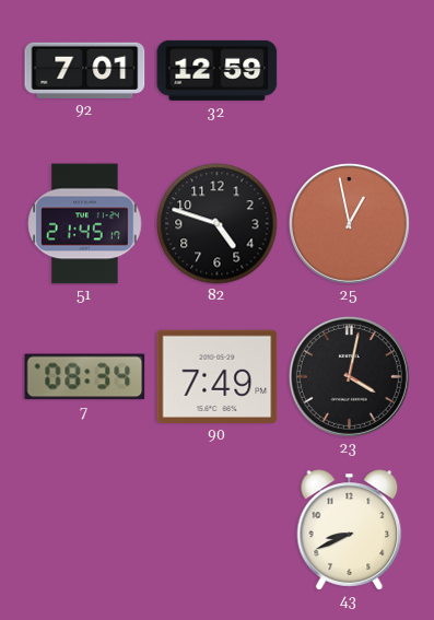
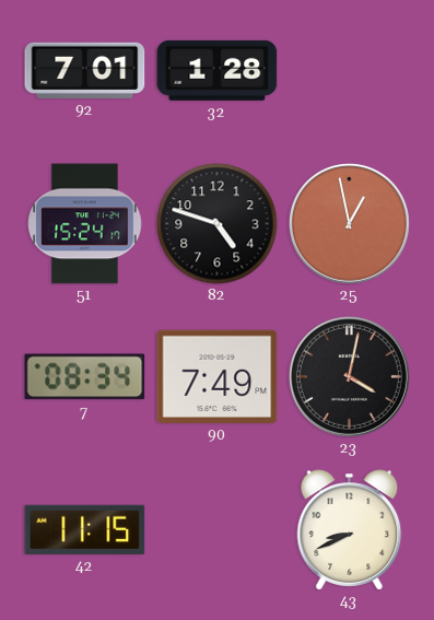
32: 12:59 -> 1:28
51: 21:45 -> 15:24
42: none -> 11:15
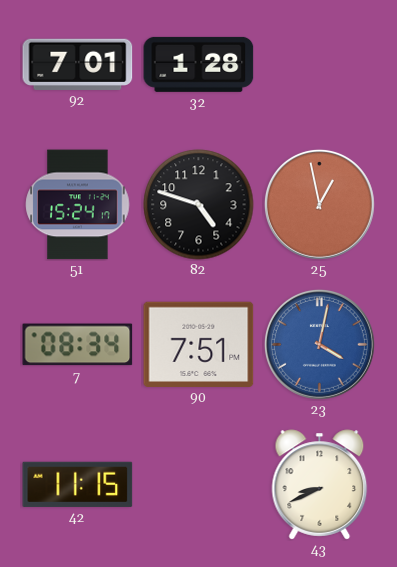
90: 7:49 -> 7:51
23 dial: black -> blue
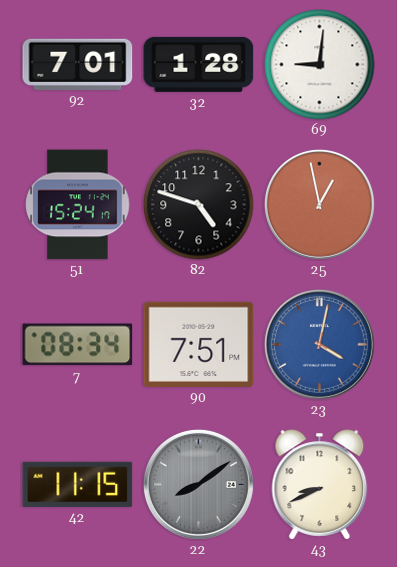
69: none -> 9:01
22: none -> 8:09
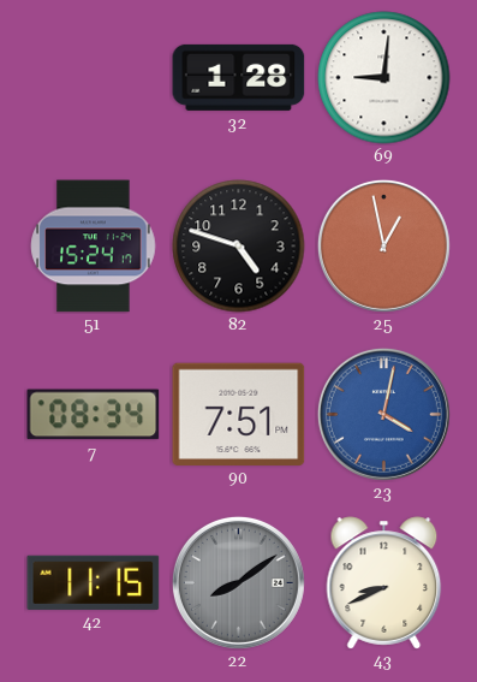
92: 7:01 -> none
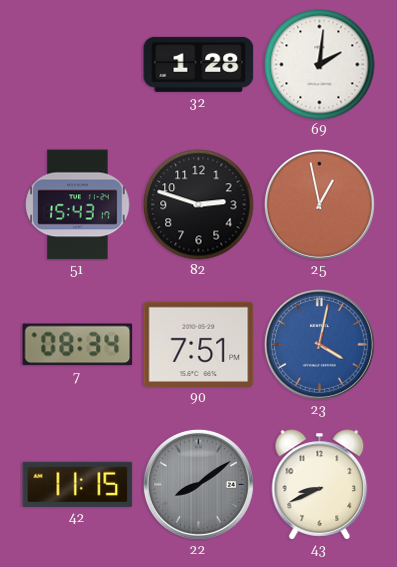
69: 9:01 -> 2:01
51: 15:24 -> 15:43
82: 4:48 -> 2:48
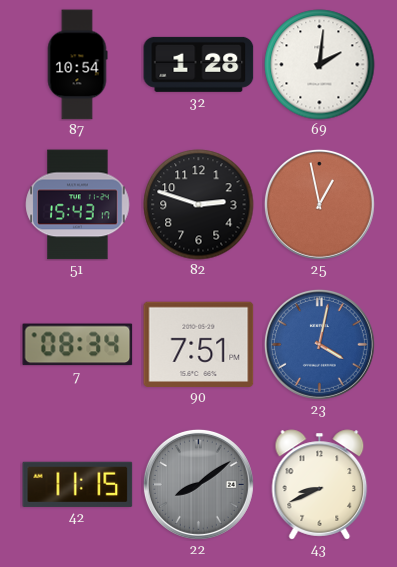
87: none -> 10:54
